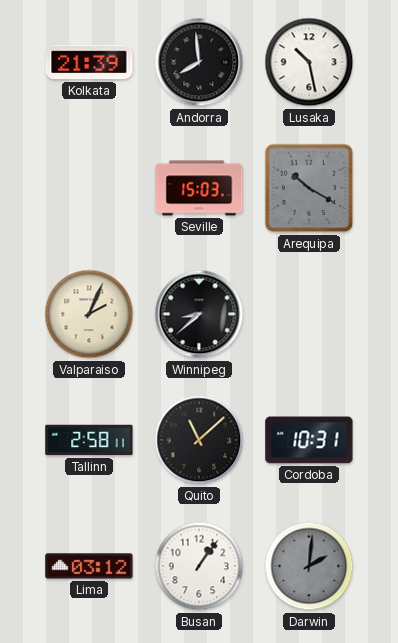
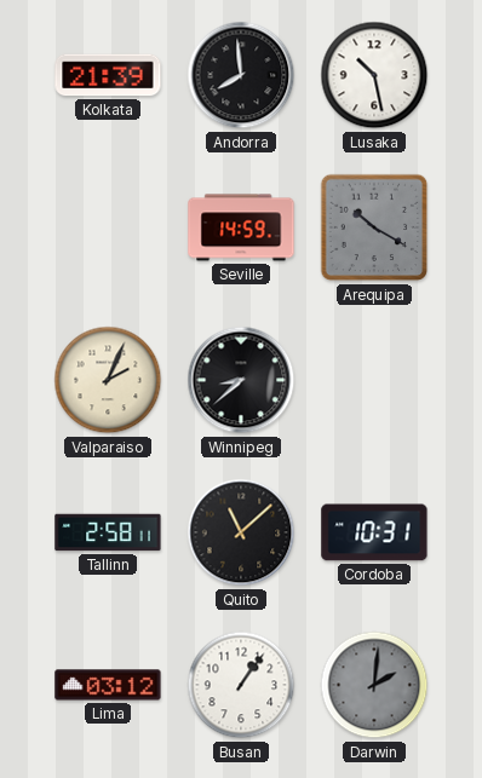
Seville: 15:03 -> 14:59
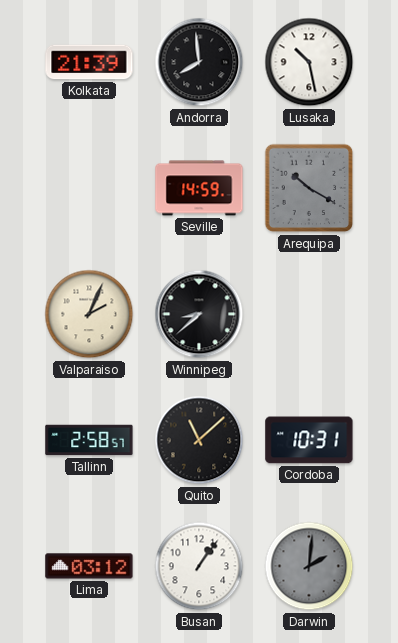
Tallinn: 2:58:11 -> 2:58:57
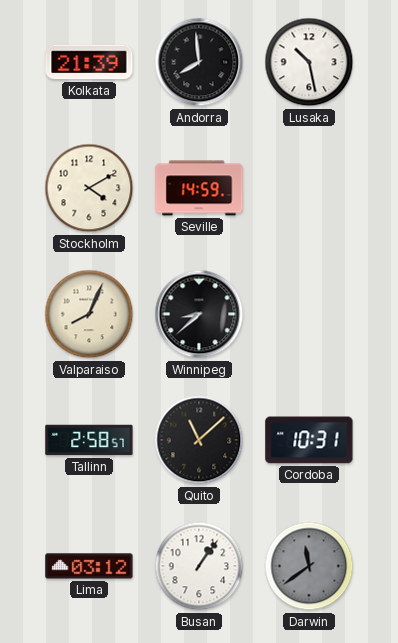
Stockholm: none -> 4:10
Arequipa: 10:20 -> none
Valparaiso: 2:04 -> 8:04
Darwin: 2:01 -> 11:39
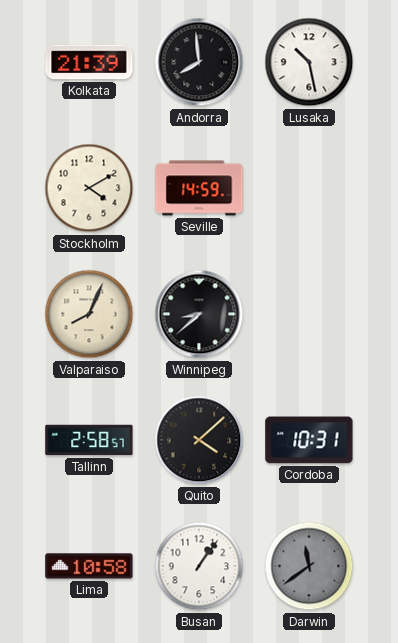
Quito: 11:08 -> 4:08
Lima: 03:12 -> 10:58
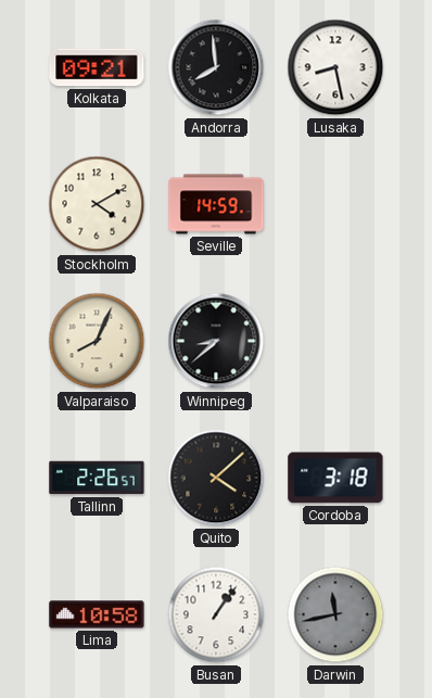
Kolkata: 21:39 -> 09:21
Lusaka: 10:28 -> 8:28
Tallinn: 2:58 -> 2:26
Cordoba: 10:31 -> 3:18
Darwin: 11:39 -> 11:43
